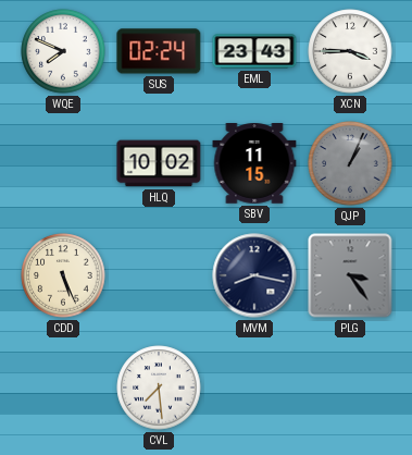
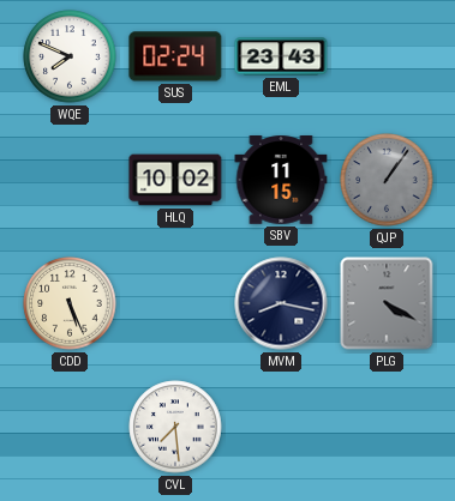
XCN: 3:45 -> none
QJP: 1:04 -> 1:06
PLG: 3:24 -> 4:20
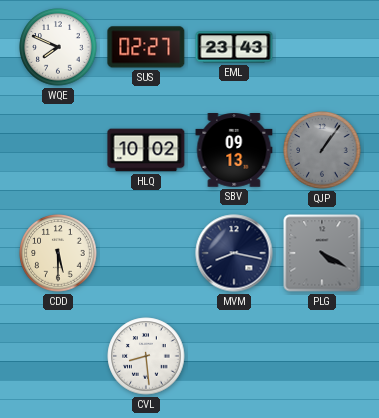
SUS: 02:24 -> 02:27
SBV: 11:15 -> 09:13
CDD: 5:26 -> 5:30
CVL: 7:29 -> 8:29
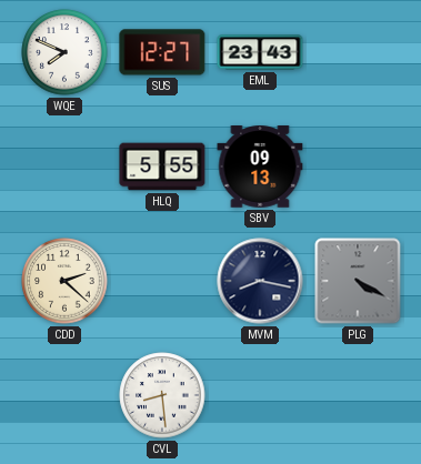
SUS: 02:27 -> 12:27
HLQ: 10:02 -> 5:55
QJP: 1:06 -> none
CDD: 5:30 -> 2:22
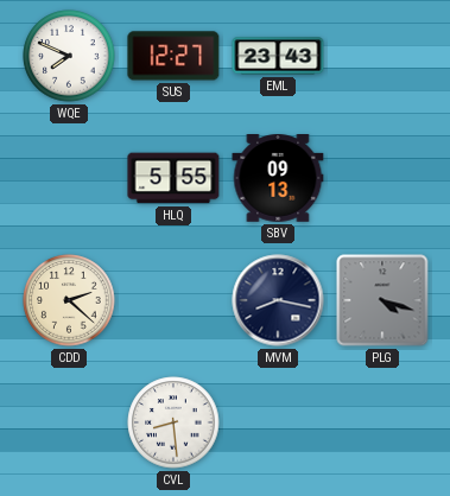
PLG: 4:20 -> 4:18
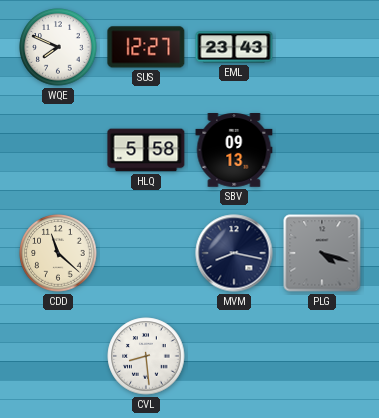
HLQ: 5:55 -> 5:58
CDD: 2:22 -> 11:22
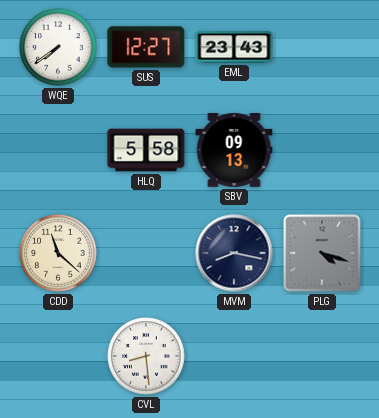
WQE: 7:49 -> 7:39
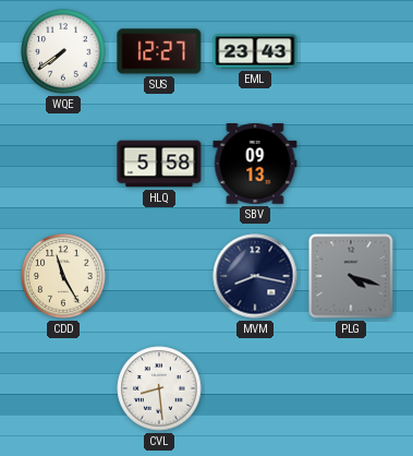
CDD: 11:22 -> 11:25
